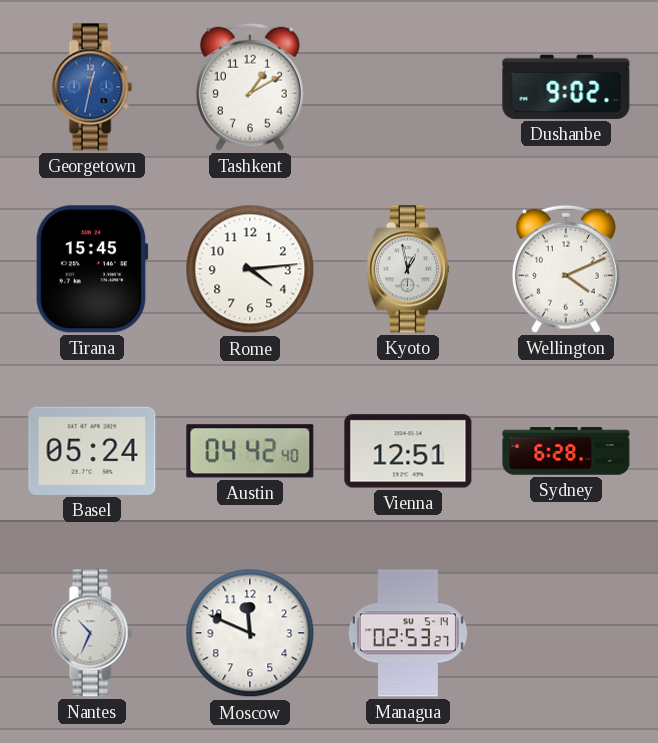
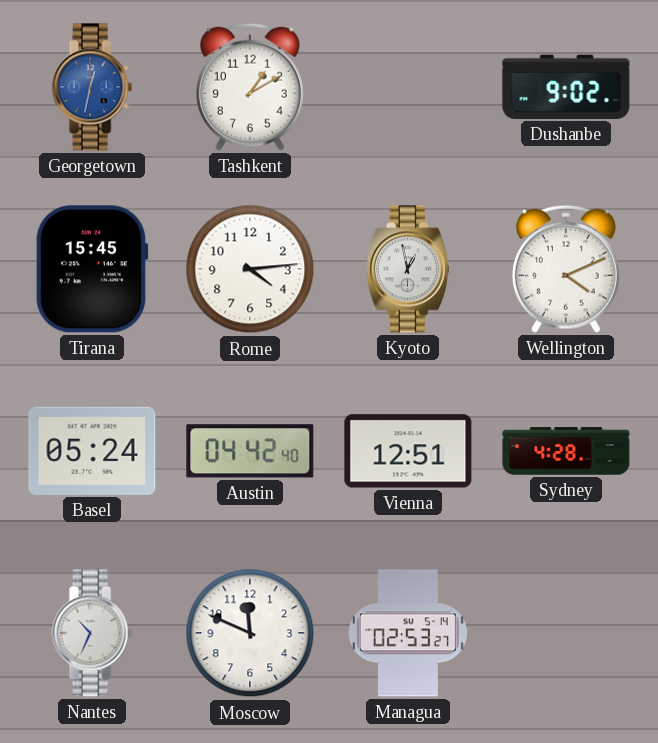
Sydney: 6:28 -> 4:28
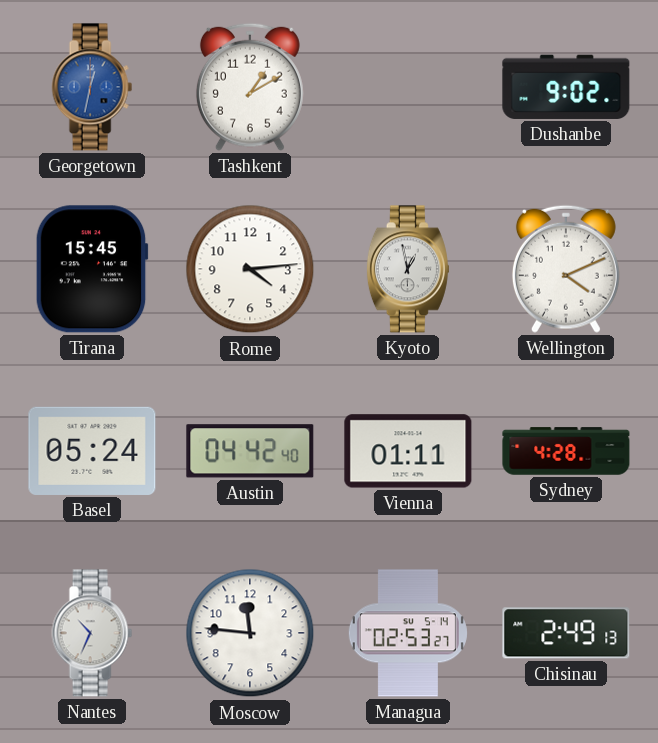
Vienna: 12:51 -> 01:11
Moscow: 11:49 -> 11:46
Chisinau: none -> 2:49
